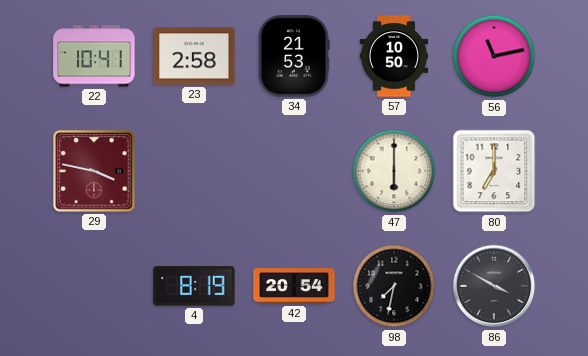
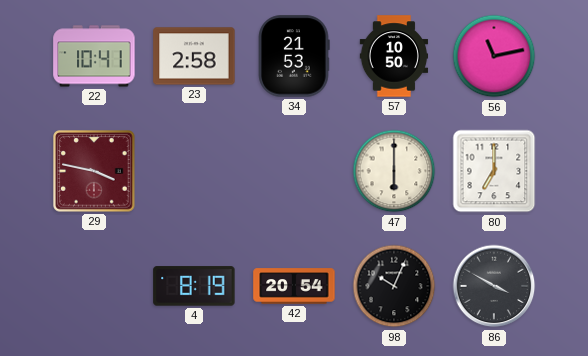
98: 7:32 -> 10:04
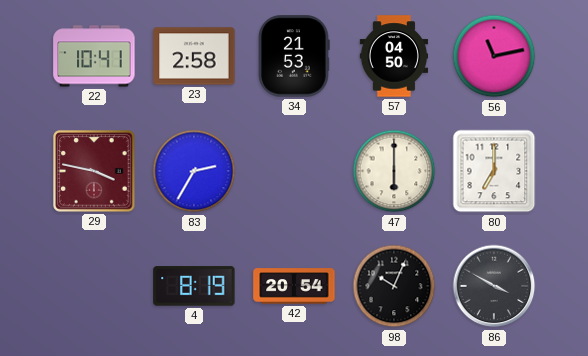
57: 10:50 -> 04:50
83: none -> 2:35
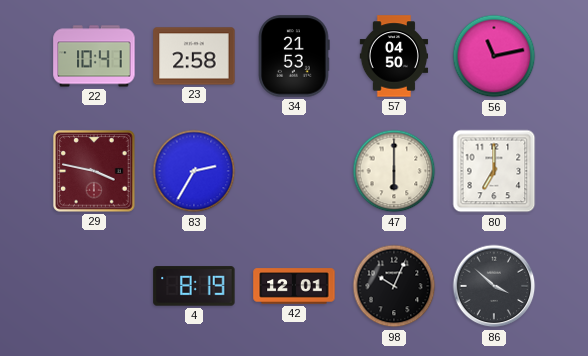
42: 20:54 -> 12:01
86: 3:50 -> 3:52
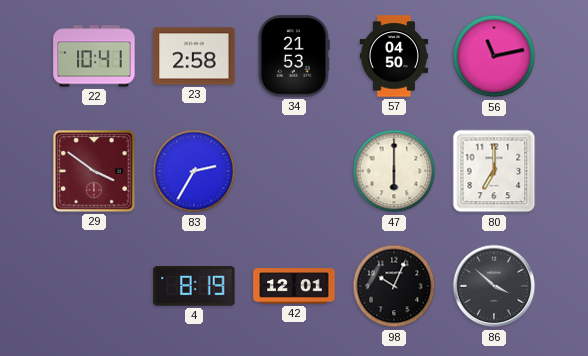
29: 3:47 -> 3:51
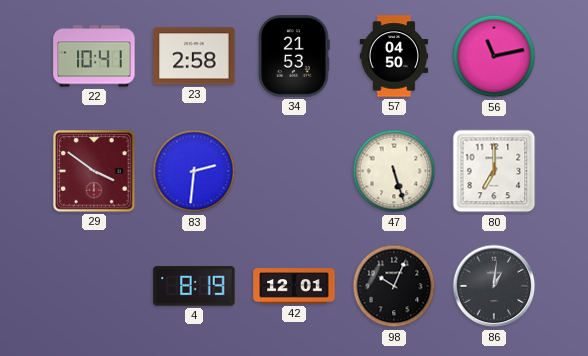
83: 2:35 -> 2:31
47: 6:00 -> 5:27
86: 3:52 -> 1:01
